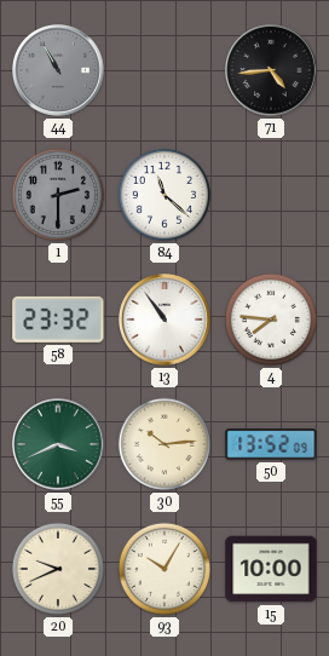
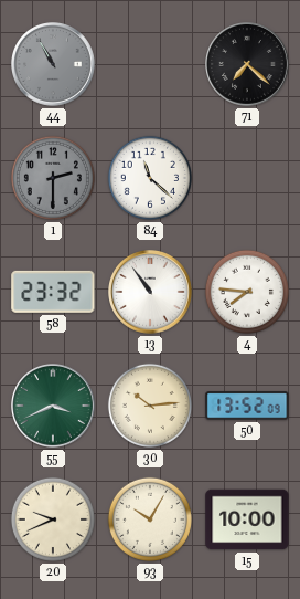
71: 4:44 -> 7:22
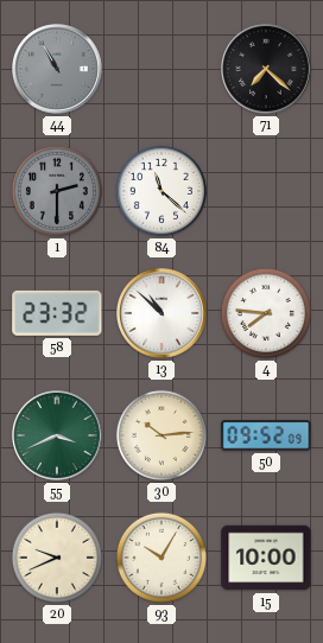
13: 10:54 -> 10:52
50: 13:52 -> 09:52
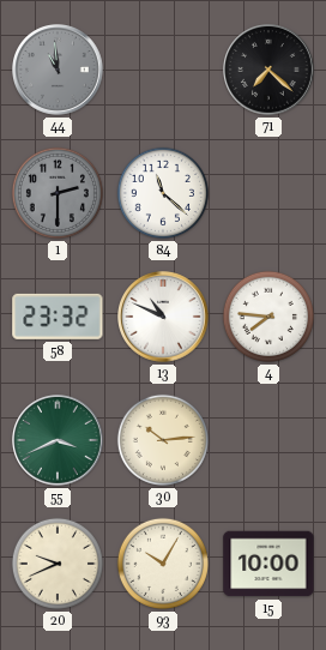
44: 10:55 -> 10:59
13: 10:52 -> 10:49
50: 09:52 -> none
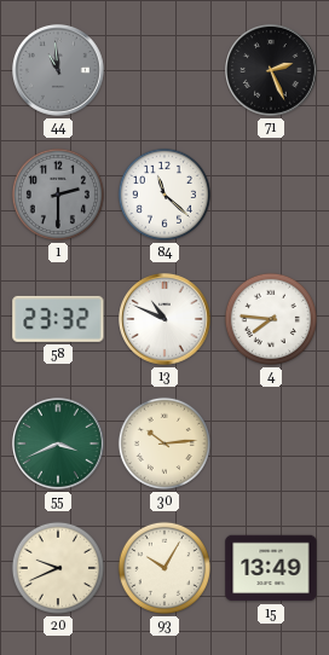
71: 7:22 -> 2:26
15: 10:00 -> 13:49
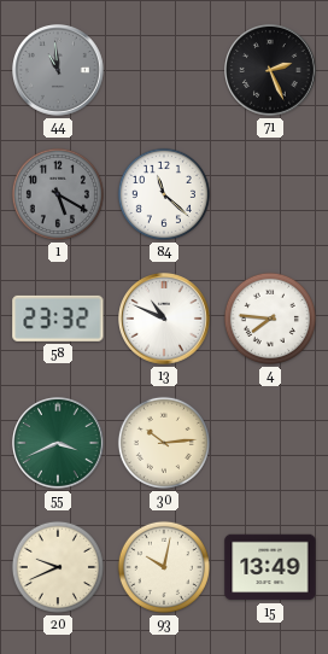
1: 2:30 -> 5:20
93: 10:05 -> 10:02
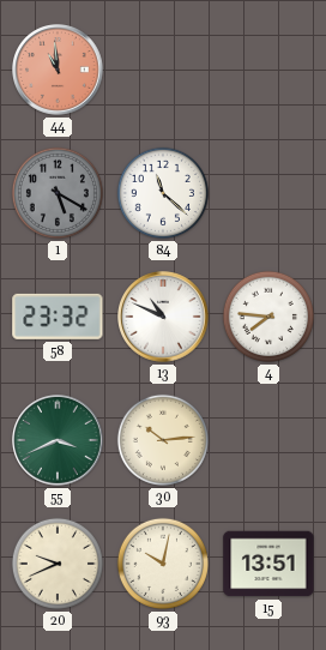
44 dial: grey -> salmon
71: 2:26 -> none
15: 13:49 -> 13:51
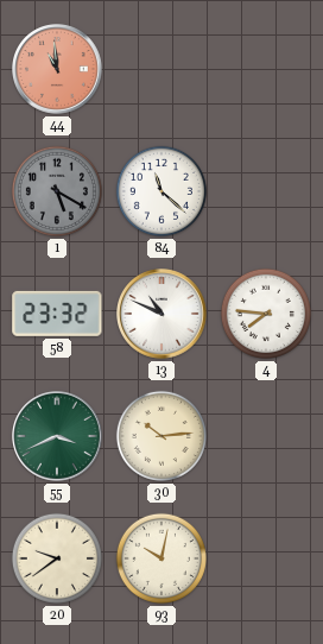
20: 9:41 -> 9:39
15: 13:51 -> none
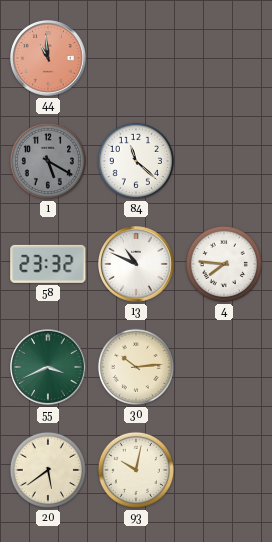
20: 9:39 -> 5:39
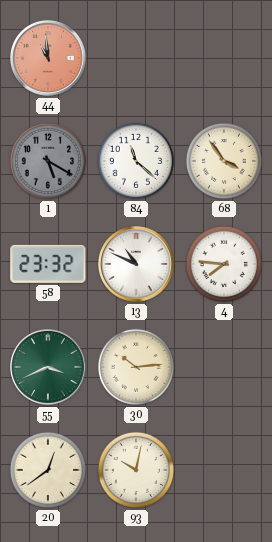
68: none -> 3:54
20: 5:39 -> 12:39
